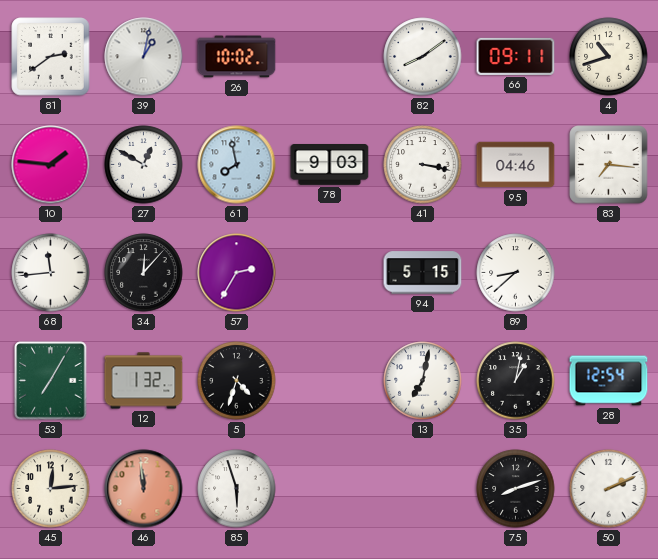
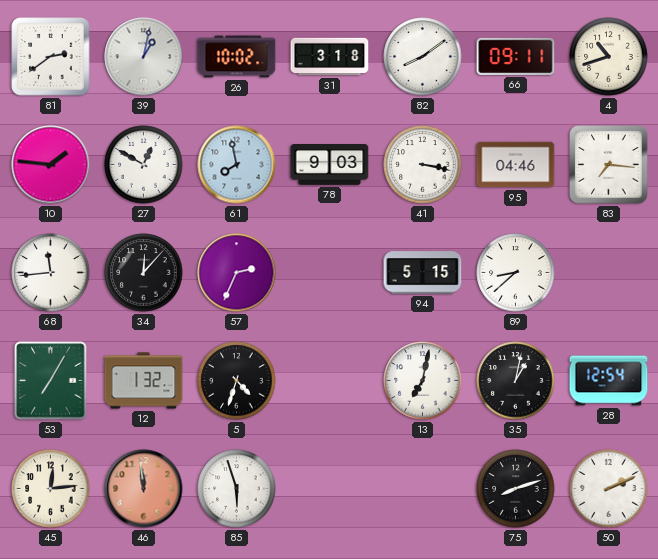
31: none -> 3:18
57: 2:35 -> 2:34
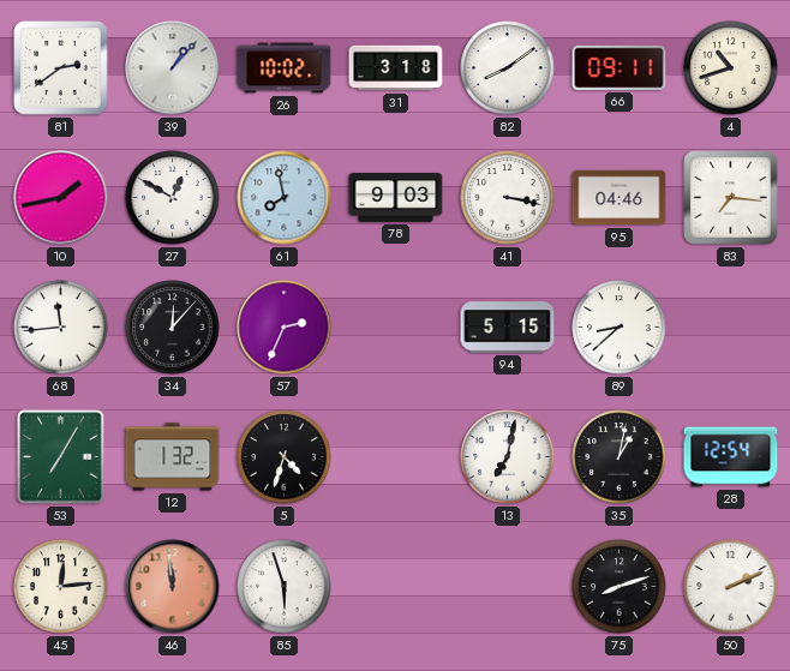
39: 1:02 -> 1:07
10: 1:46 -> 1:43
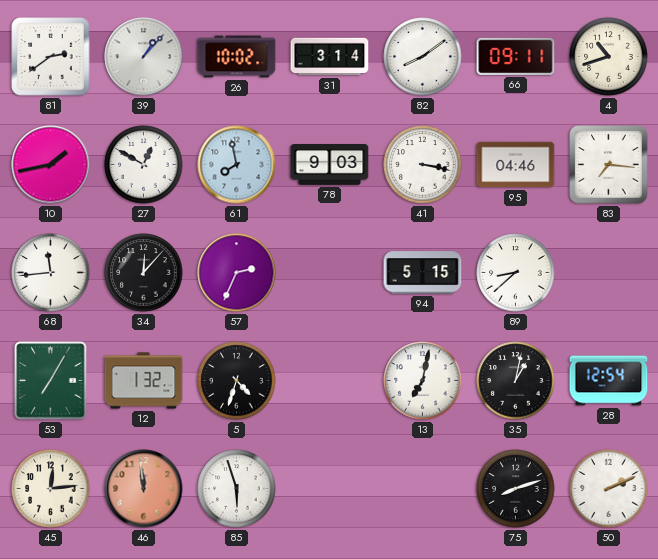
31: 3:18 -> 3:14
